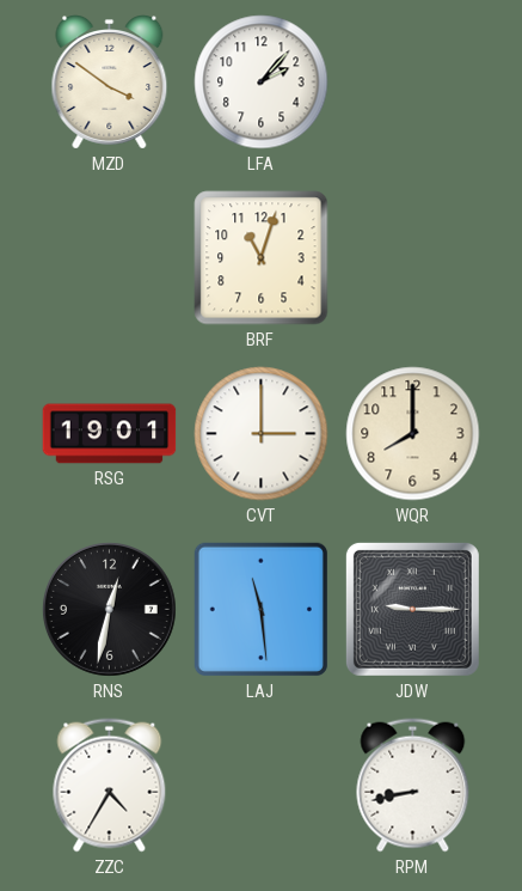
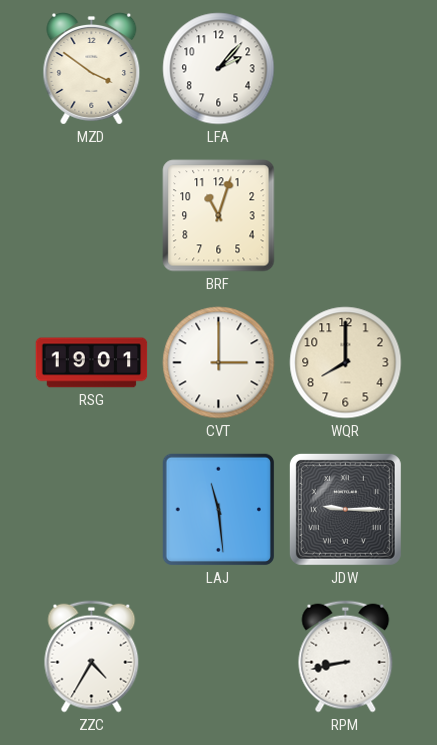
RNS: 12:32 -> none
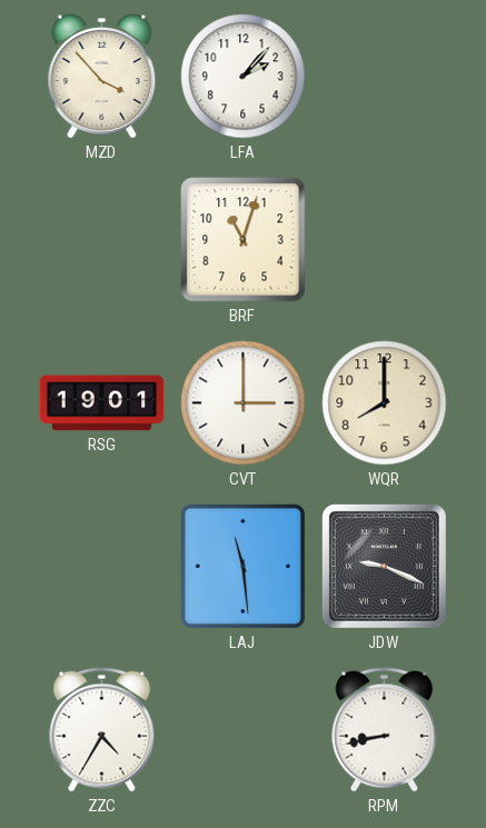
MZD: 3:51 -> 3:53
JDW: 9:15 -> 9:19
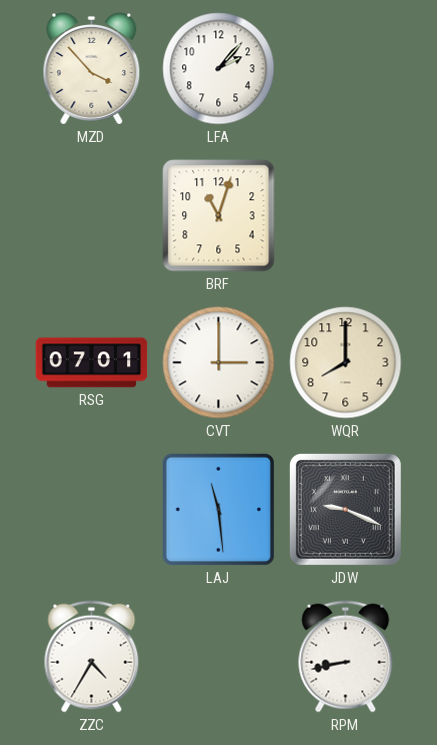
RSG: 19:01 -> 07:01
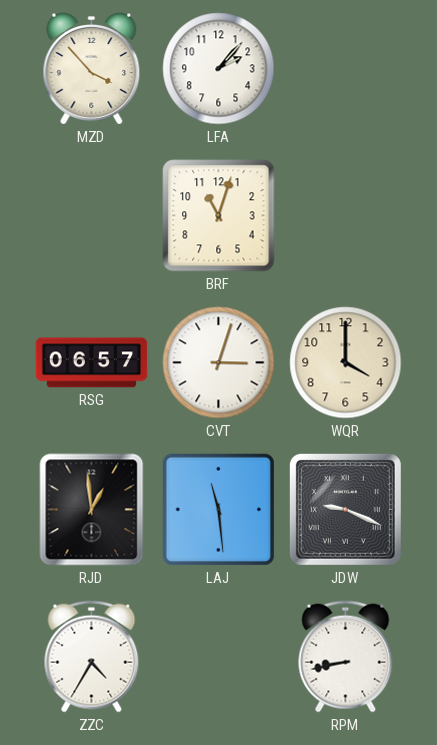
RSG: 07:01 -> 06:57
CVT: 3:00 -> 3:03
WQR: 8:00 -> 4:00
RJD: none -> 12:59
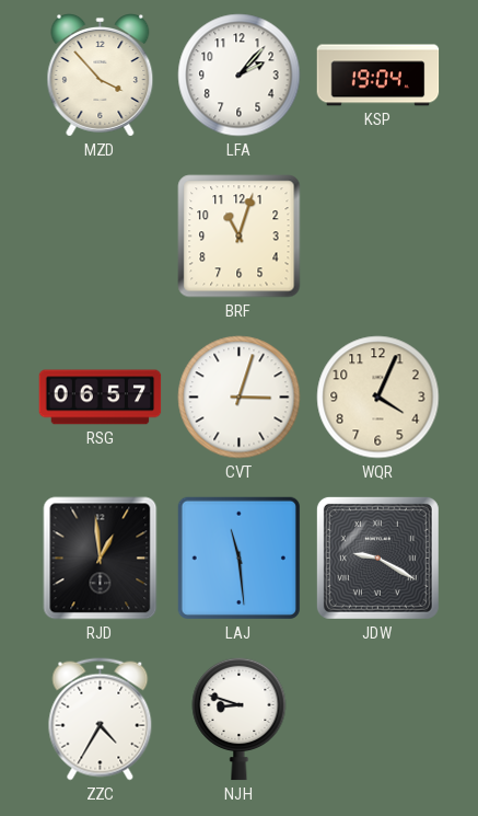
KSP: none -> 19:04
WQR: 4:00 -> 4:04
JDW: 9:19 -> 9:20
NJH: none -> 8:48
RPM: 8:43 -> none
